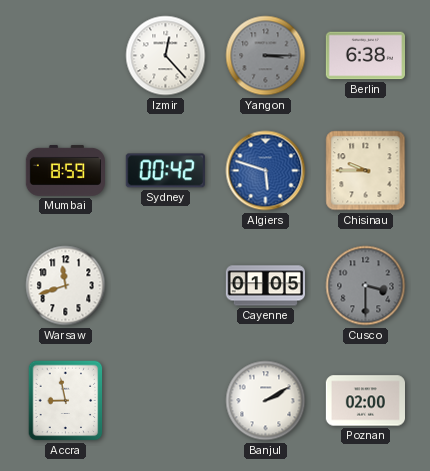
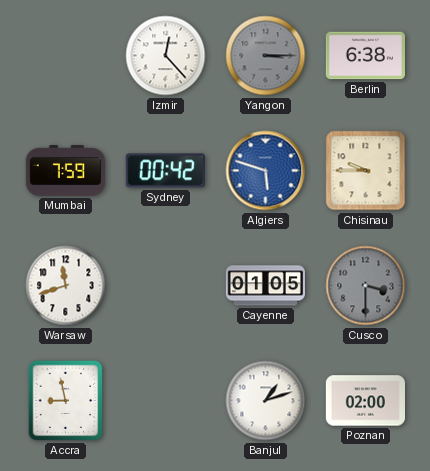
Mumbai: 8:59 -> 7:59
Banjul: 2:10 -> 1:12
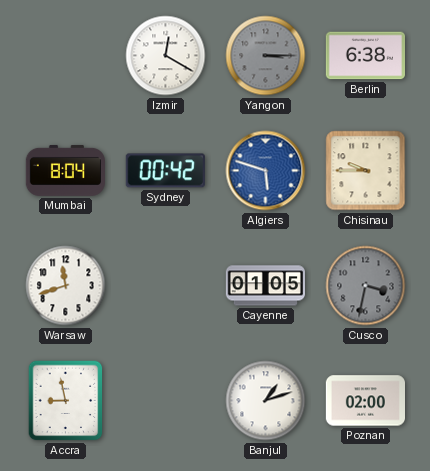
Izmir: 12:23 -> 12:20
Mumbai: 7:59 -> 8:04
Cusco: 3:30 -> 3:32
